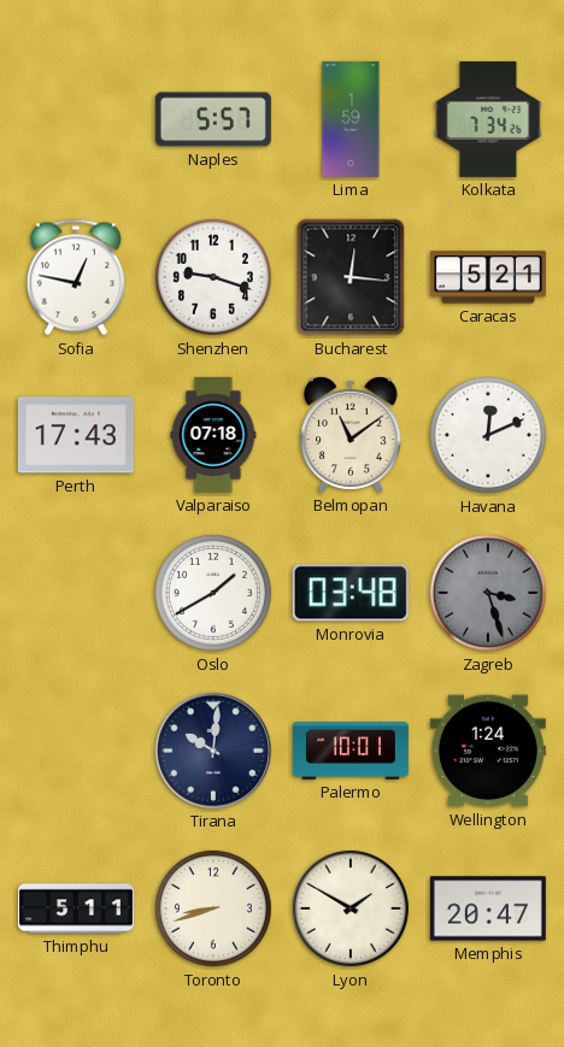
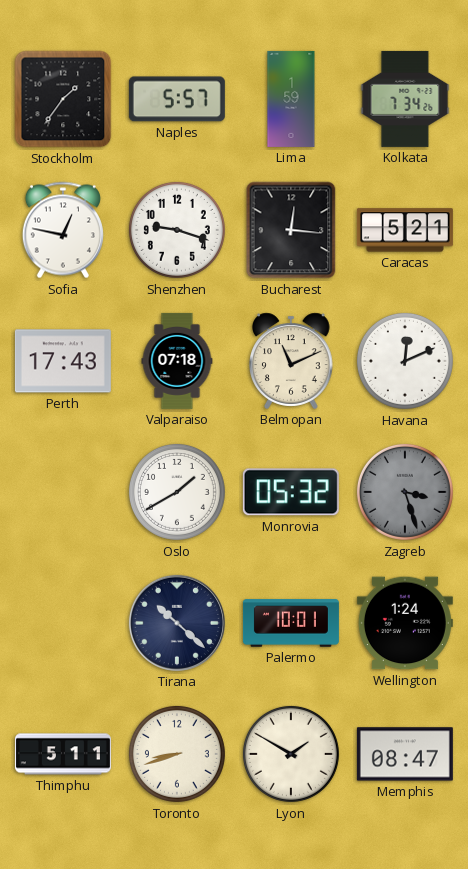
Stockholm: none -> 1:36
Belmopan: 11:09 -> 11:11
Monrovia: 03:48 -> 05:32
Tirana: 10:01 -> 10:22
Memphis: 20:47 -> 08:47
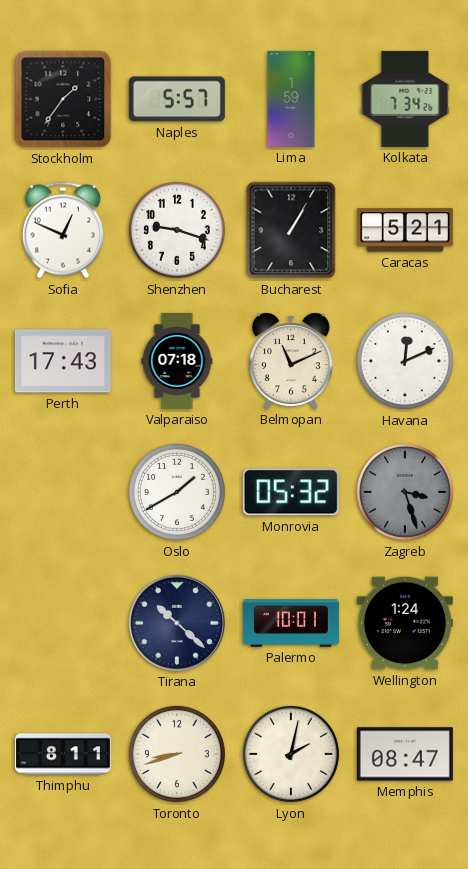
Sofia: 12:47 -> 12:49
Bucharest: 12:16 -> 1:05
Thimphu: 5:11 -> 8:11
Lyon: 1:50 -> 2:02
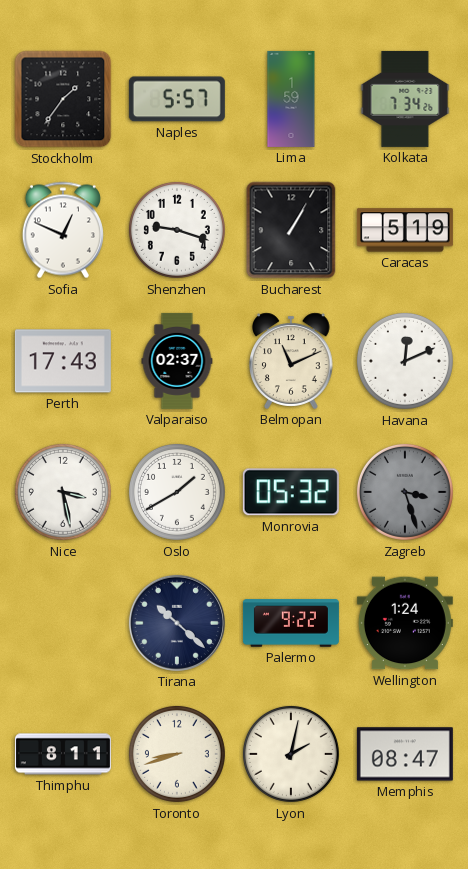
Caracas: 5:21 -> 5:19
Valparaiso: 07:18 -> 02:37
Nice: none -> 3:28
Palermo: 10:01 -> 9:22
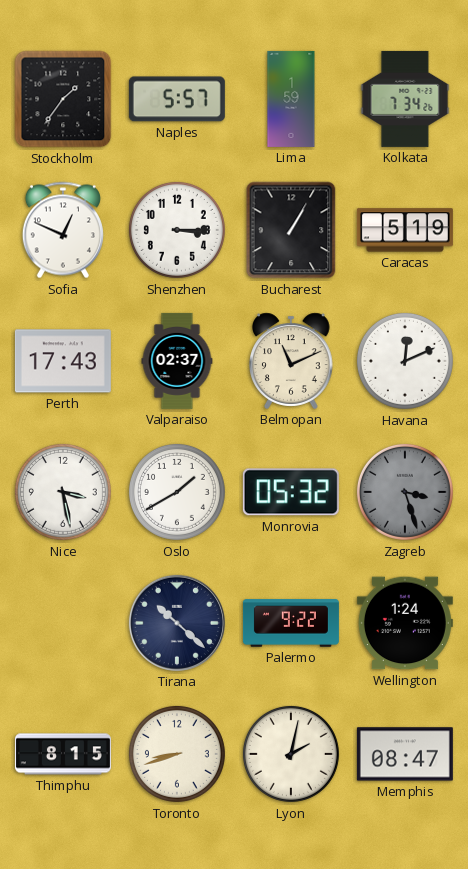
Shenzhen: 9:18 -> 3:15
Thimphu: 8:11 -> 8:15
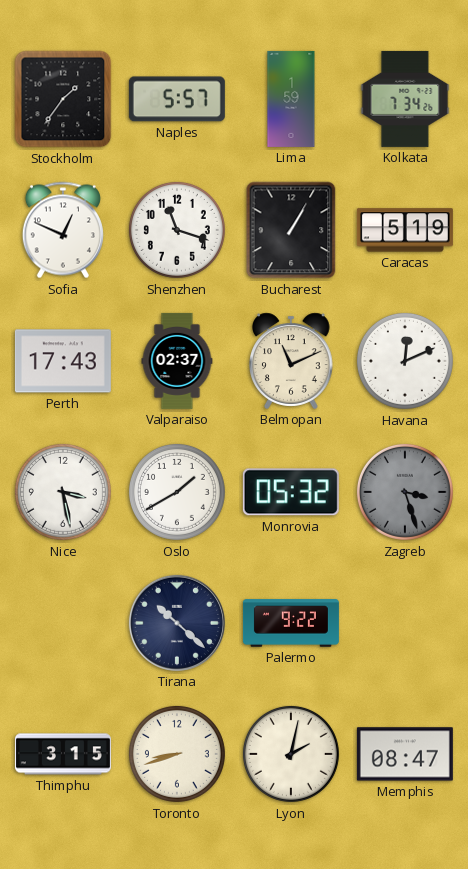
Shenzhen: 3:15 -> 11:18
Wellington: 1:24 -> none
Thimphu: 8:15 -> 3:15
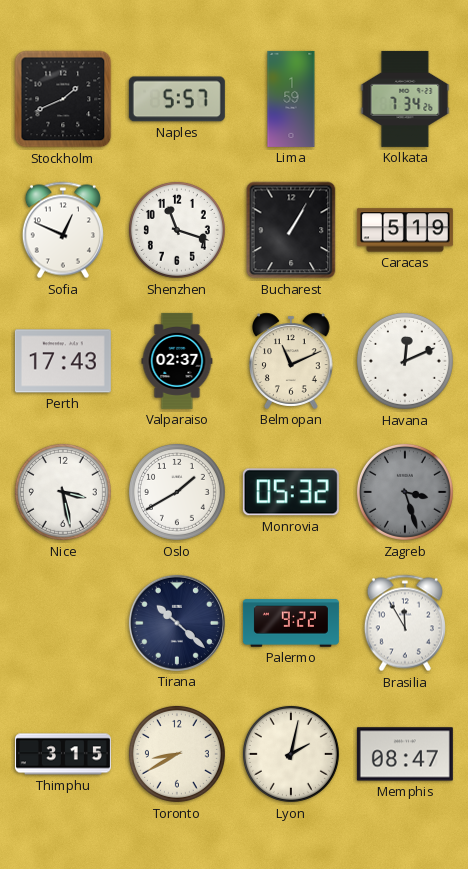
Stockholm: 1:36 -> 1:41
Brasilia: none -> 11:55
Toronto: 8:42 -> 8:40
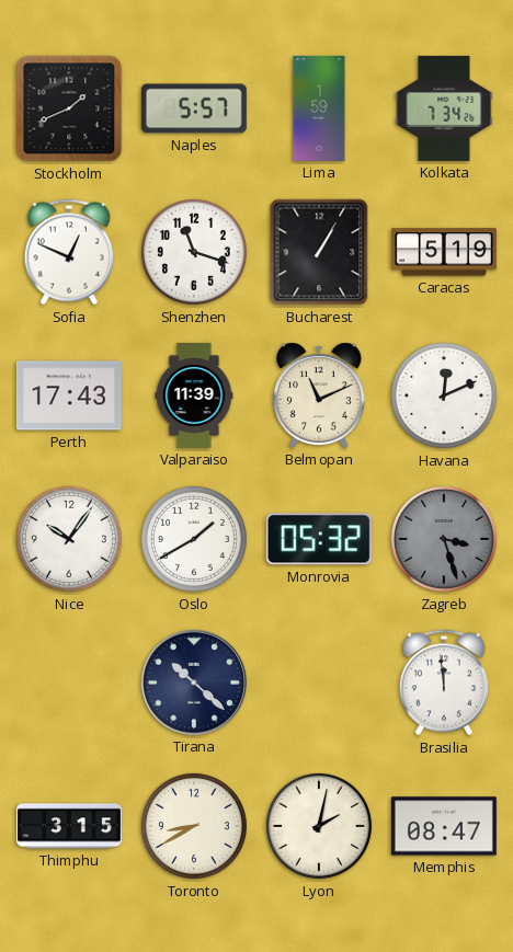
Valparaiso: 02:37 -> 11:39
Nice: 3:28 -> 10:06
Palermo: 9:22 -> none
Brasilia: 11:55 -> 11:59
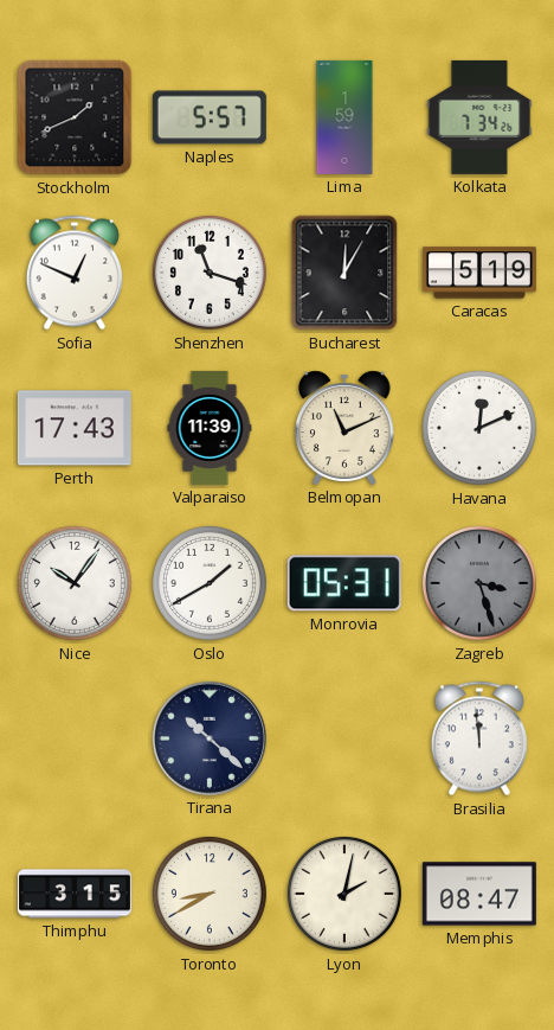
Bucharest: 1:05 -> 12:05
Monrovia: 05:32 -> 05:31
